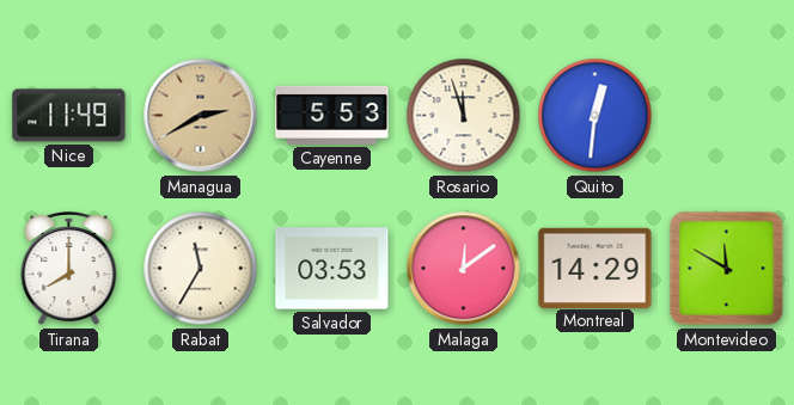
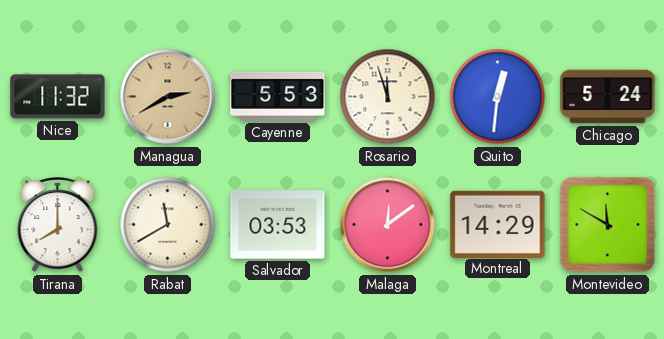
Nice: 11:49 -> 11:32
Chicago: none -> 5:24
Rabat: 11:35 -> 11:40
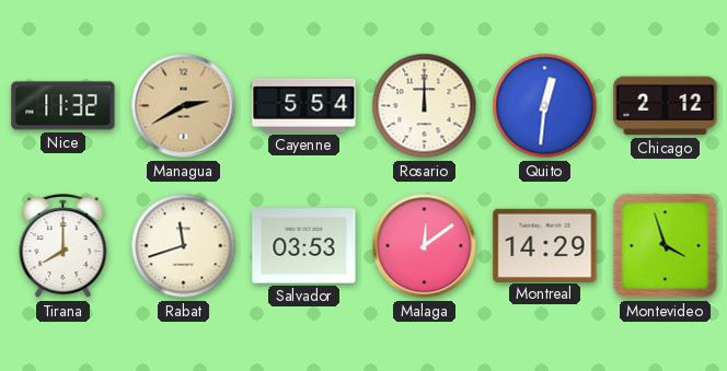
Cayenne: 5:53 -> 5:54
Rosario: 11:57 -> 12:00
Chicago: 5:24 -> 2:12
Rabat: 11:40 -> 11:42
Montevideo: 11:50 -> 3:57
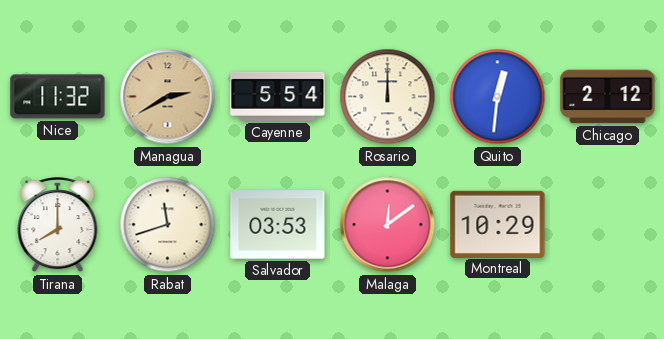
Montreal: 14:29 -> 10:29
Montevideo: 3:57 -> none
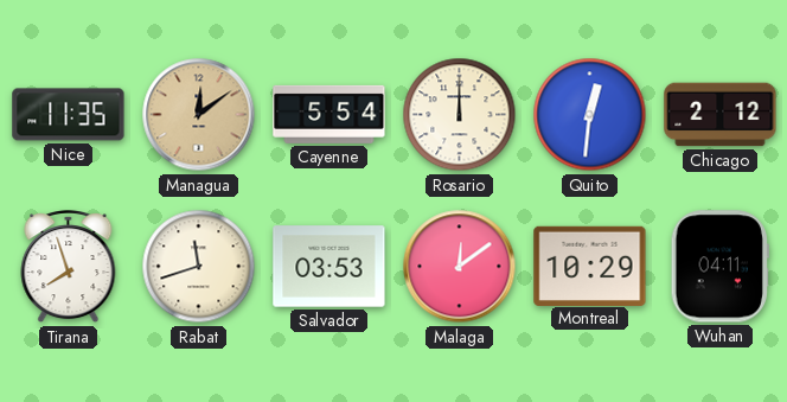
Nice: 11:32 -> 11:35
Managua: 2:40 -> 12:09
Tirana: 8:00 -> 7:57
Wuhan: none -> 04:11
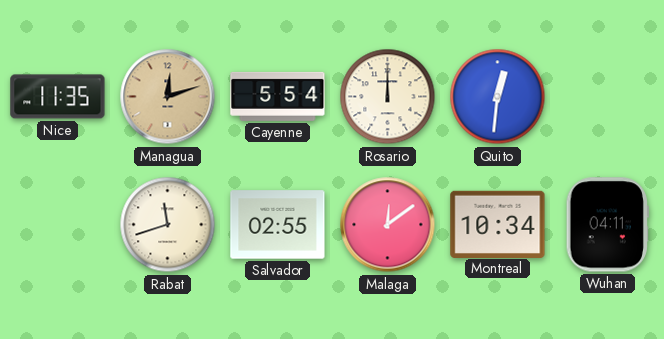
Managua: 12:09 -> 12:12
Chicago: 2:12 -> none
Tirana: 7:57 -> none
Salvador: 03:53 -> 02:55
Montreal: 10:29 -> 10:34
